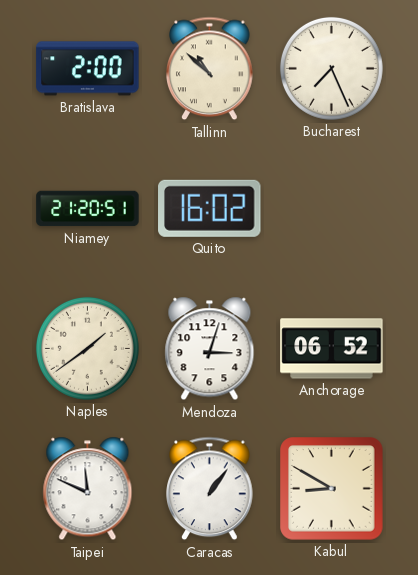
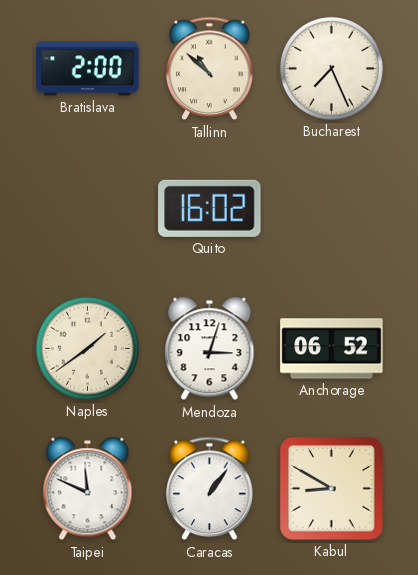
Niamey: 21:20 -> none
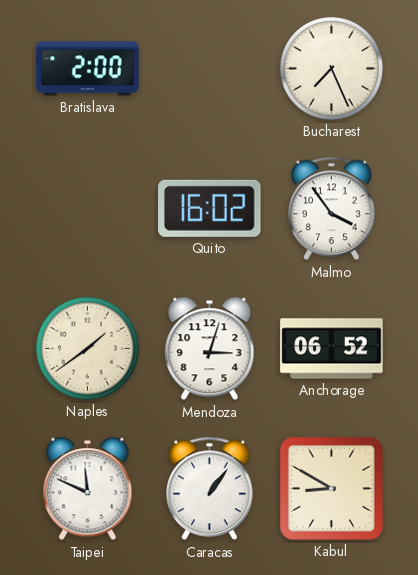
Tallinn: 10:52 -> none
Malmo: none -> 3:54
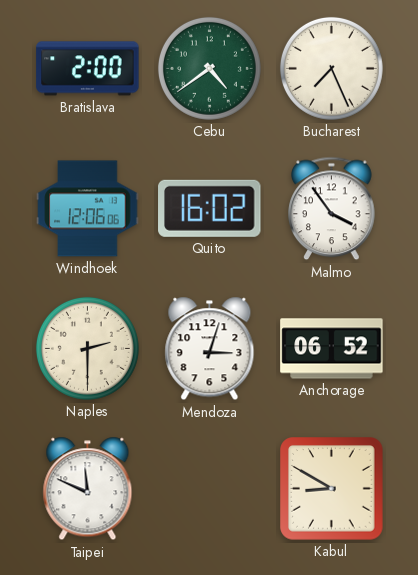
Cebu: none -> 4:39
Windhoek: none -> 12:06
Naples: 1:39 -> 2:30
Caracas: 1:06 -> none
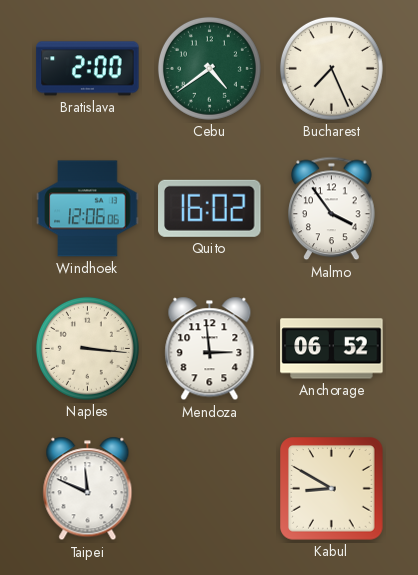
Naples: 2:30 -> 3:16
Mendoza: 3:03 -> 2:59
